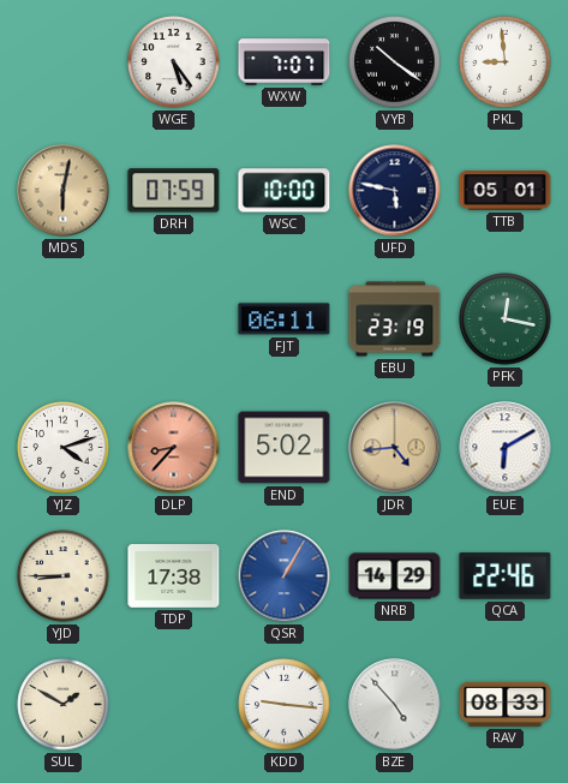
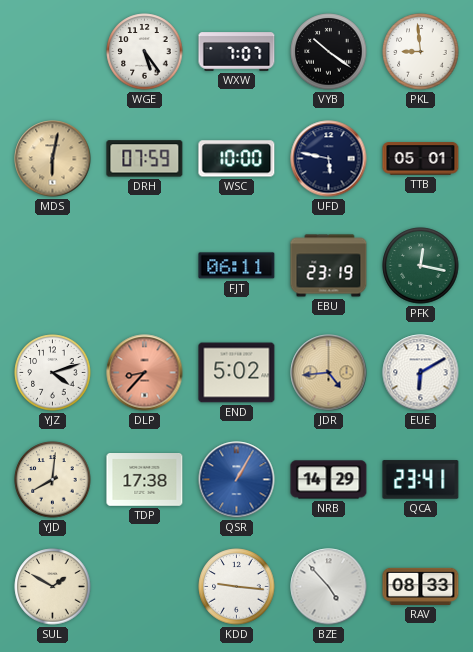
YJD: 8:45 -> 8:01
QCA: 22:46 -> 23:41
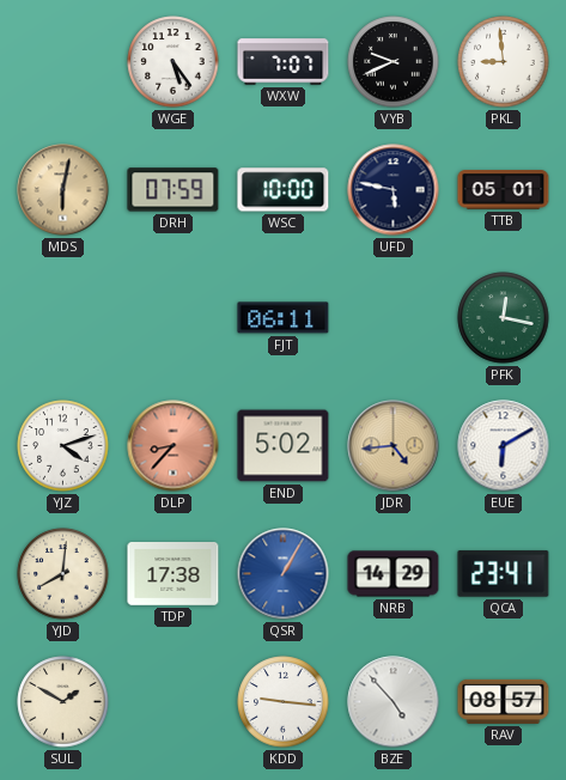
VYB: 10:21 -> 9:41
EBU: 23:19 -> none
RAV: 08:33 -> 08:57
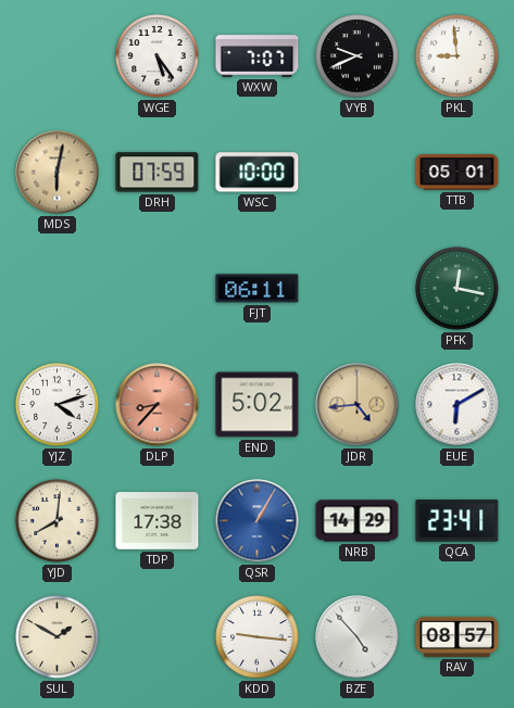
UFD: 5:47 -> none
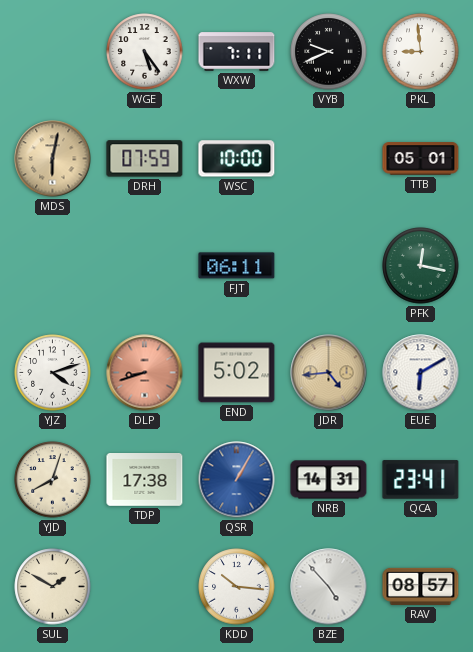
WXW: 7:07 -> 7:11
DLP: 8:37 -> 8:42
YJD: 8:01 -> 8:03
NRB: 14:29 -> 14:31
KDD: 9:16 -> 10:16
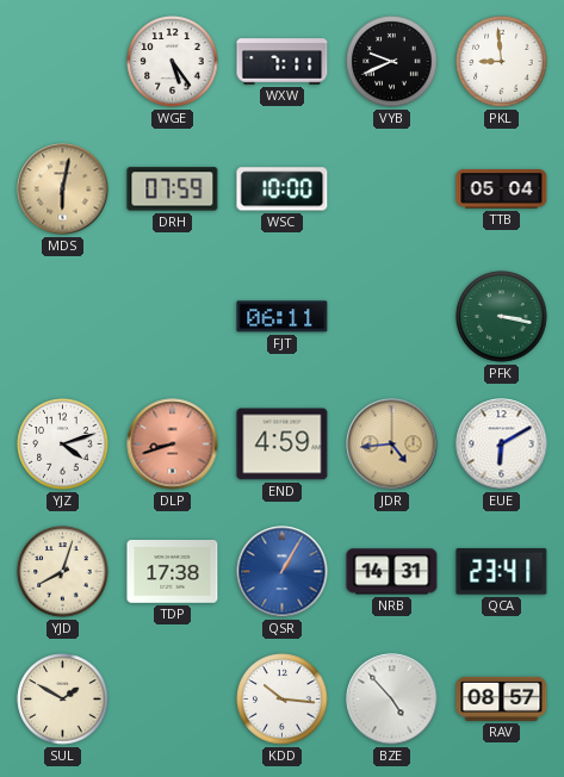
TTB: 05:01 -> 05:04
PFK: 12:17 -> 3:17
END: 5:02 -> 4:59
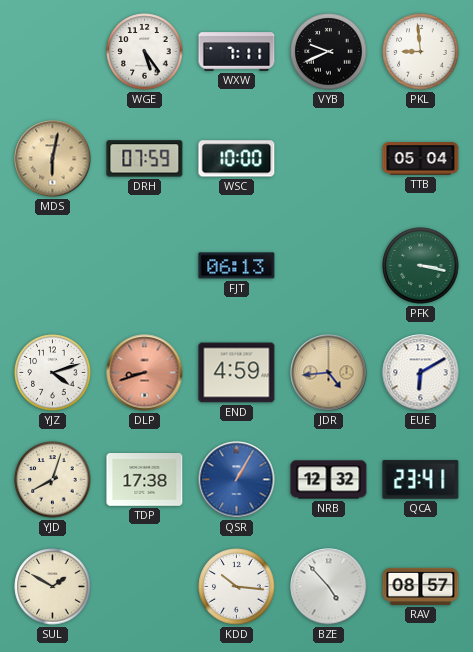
FJT: 06:11 -> 06:13
NRB: 14:31 -> 12:32
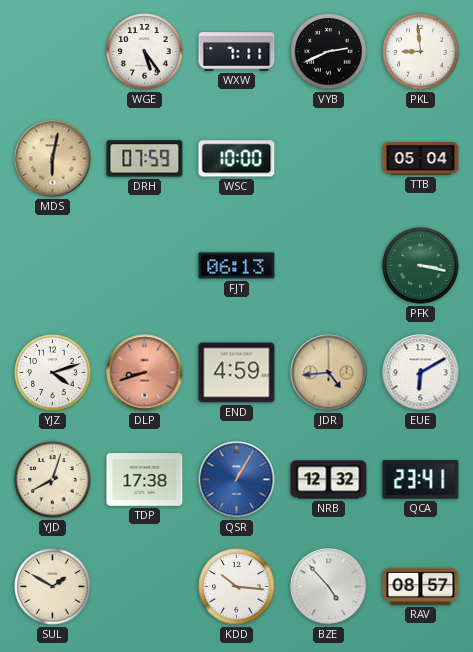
VYB: 9:41 -> 2:41
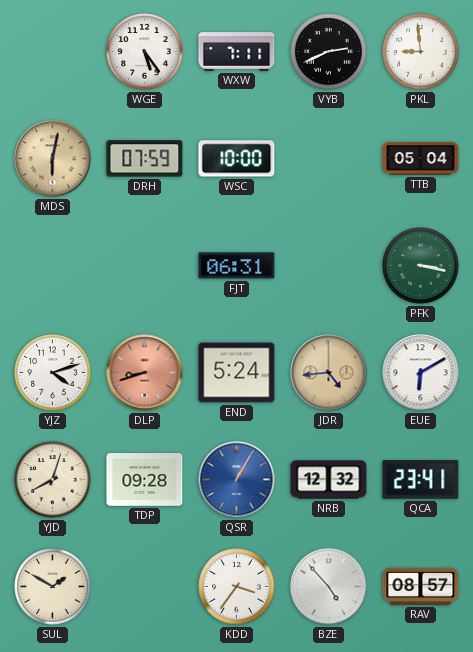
FJT: 06:13 -> 06:31
END: 4:59 -> 5:24
TDP: 17:38 -> 09:28
KDD: 10:16 -> 3:36
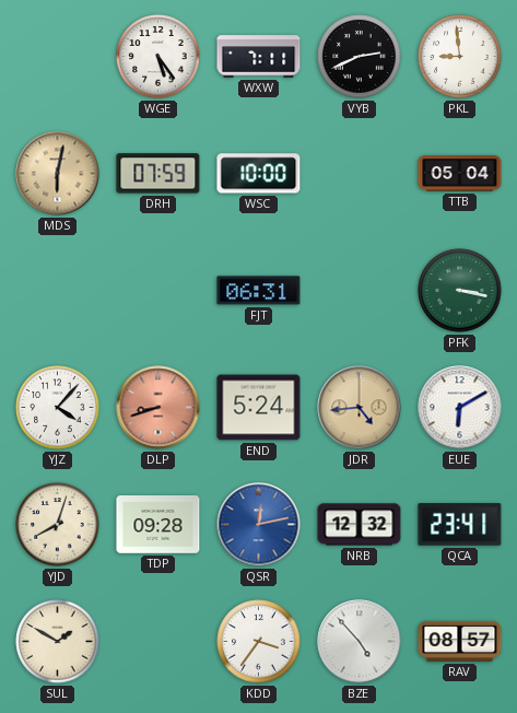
YJZ: 4:12 -> 4:07
QSR: 1:05 -> 12:13
